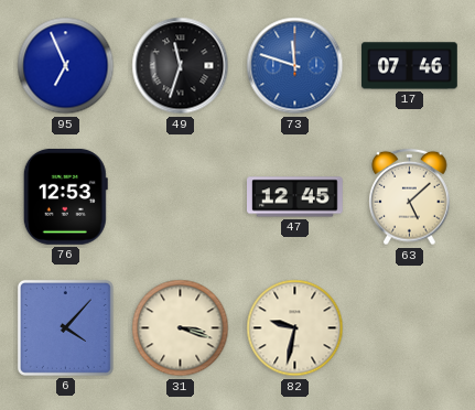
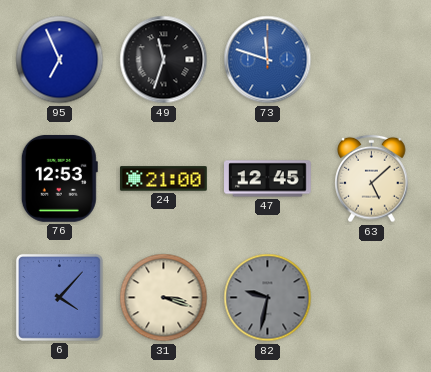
17: 07:46 -> none
24: none -> 21:00
82 dial: cream -> grey
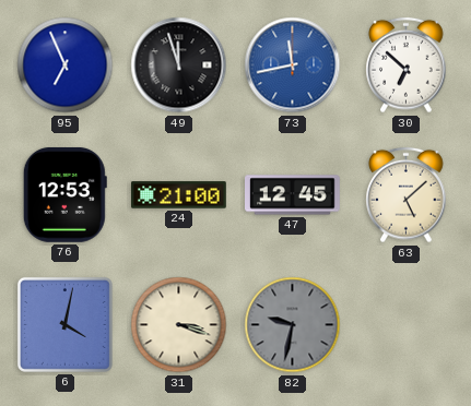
49: 11:33 -> 11:57
73: 11:48 -> 11:43
30: none -> 6:52
6: 4:07 -> 4:02
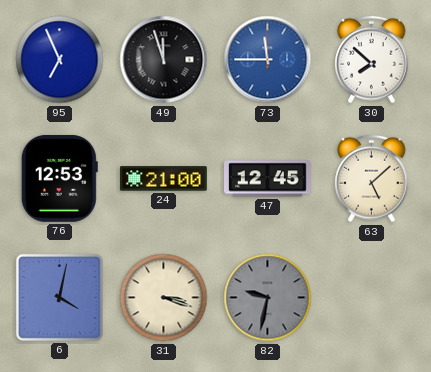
73: 11:43 -> 11:45
30: 6:52 -> 7:52
